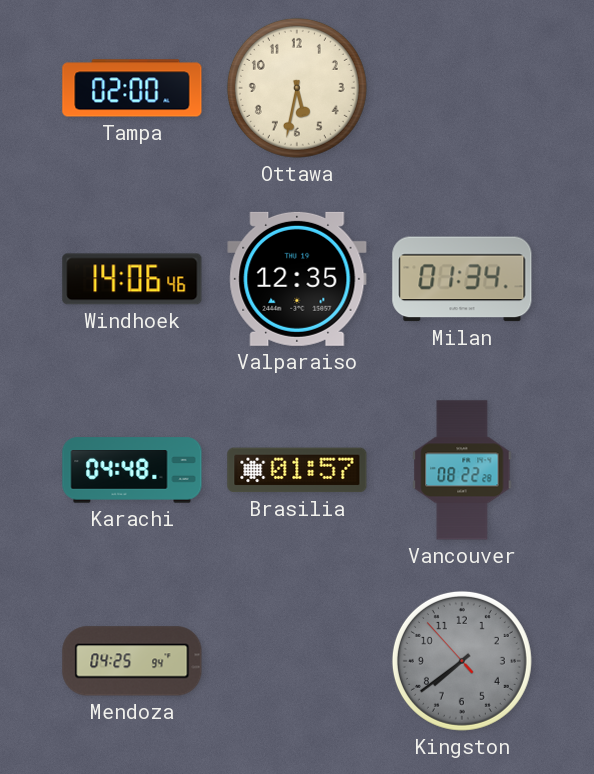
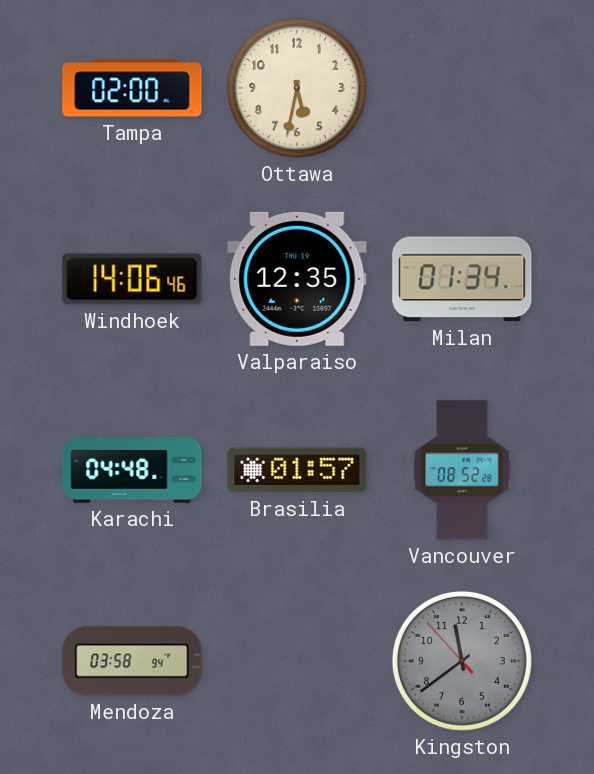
Vancouver: 08:22 -> 08:52
Mendoza: 04:25 -> 03:58
Kingston: 7:38 -> 11:38
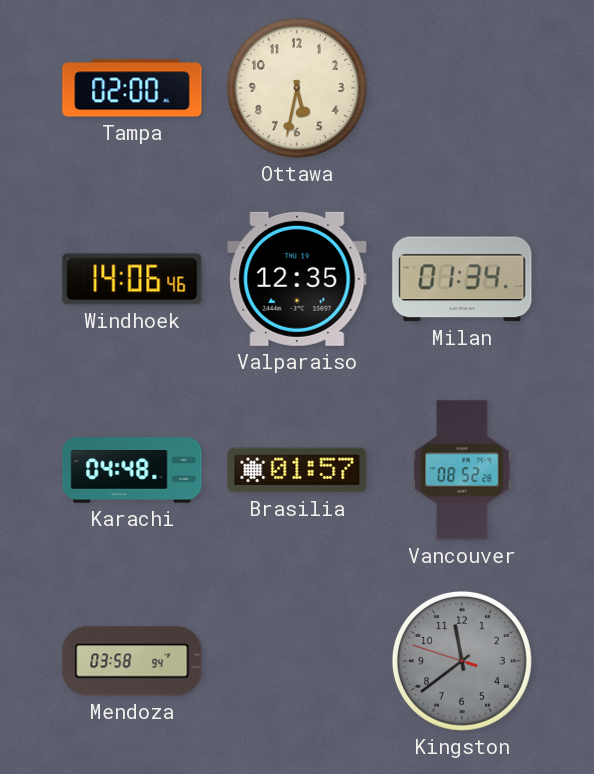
Kingston: 11:38:53 -> 11:38:48
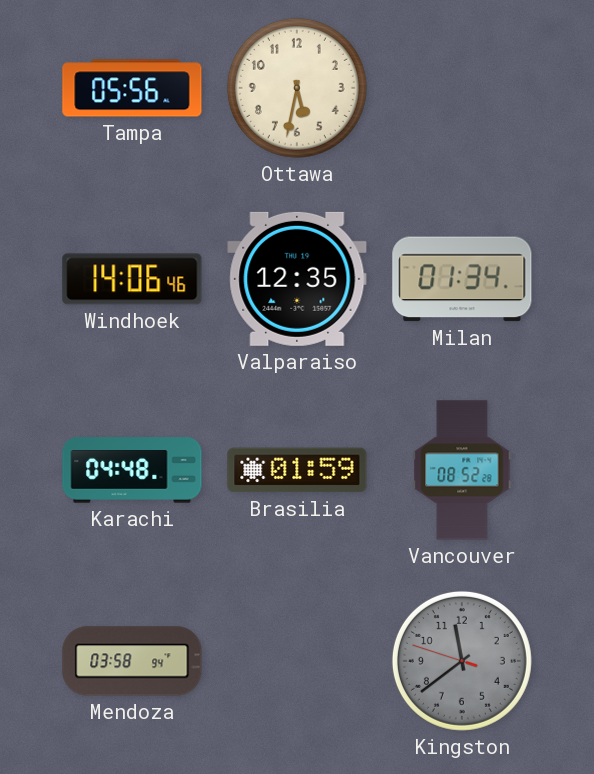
Tampa: 02:00 -> 05:56
Brasilia: 01:57 -> 01:59
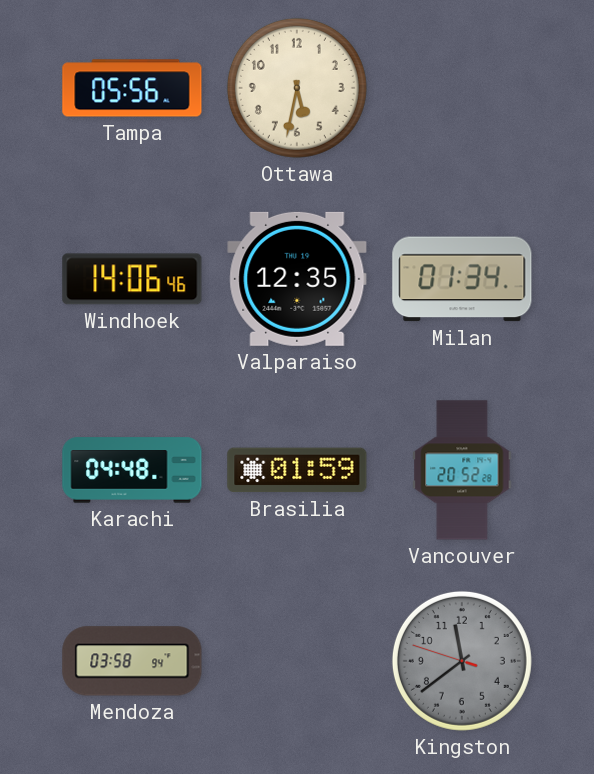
Vancouver: 08:52 -> 20:52
